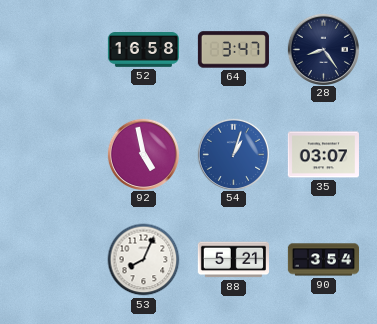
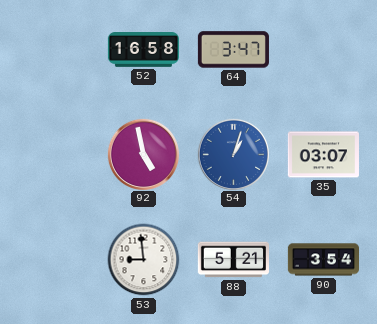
28: 8:24 -> none
53: 8:04 -> 8:59
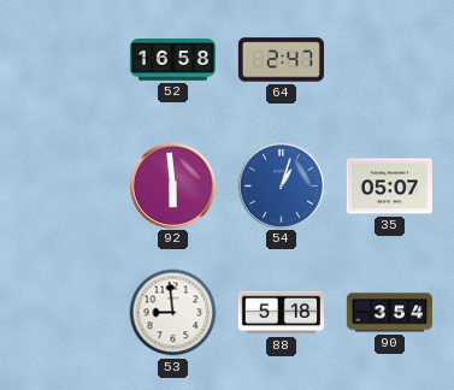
64: 3:47 -> 2:47
92: 4:58 -> 5:59
35: 03:07 -> 05:07
88: 5:21 -> 5:18
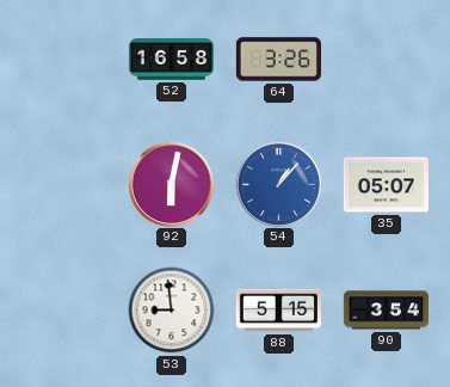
64: 2:47 -> 3:26
92: 5:59 -> 6:02
54: 1:03 -> 1:07
88: 5:18 -> 5:15
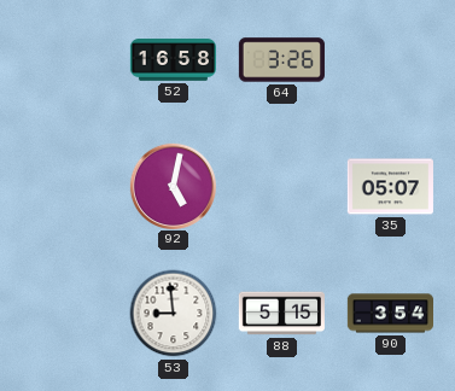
92: 6:02 -> 5:02
54: 1:07 -> none
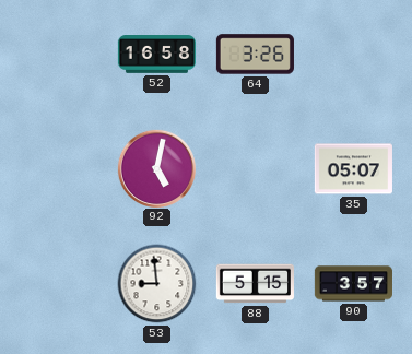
90: 3:54 -> 3:57
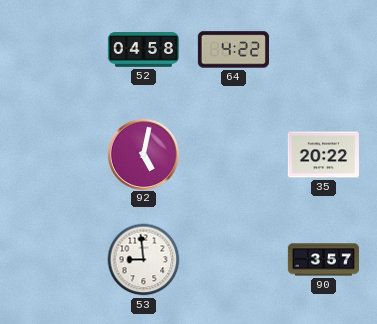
52: 16:58 -> 04:58
64: 3:26 -> 4:22
35: 05:07 -> 20:22
88: 5:15 -> none
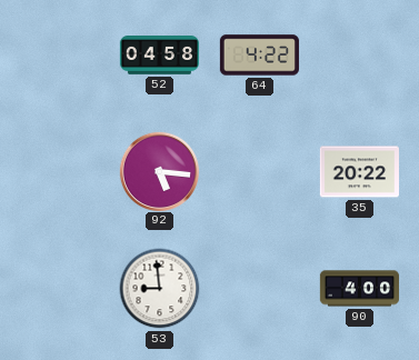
92: 5:02 -> 5:16
90: 3:57 -> 4:00
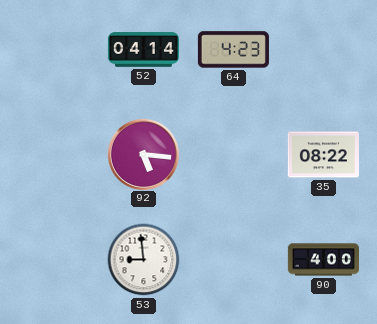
52: 04:58 -> 04:14
64: 4:22 -> 4:23
35: 20:22 -> 08:22
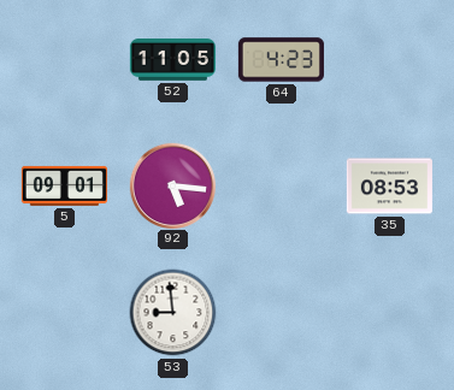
52: 04:14 -> 11:05
5: none -> 09:01
35: 08:22 -> 08:53
90: 4:00 -> none
